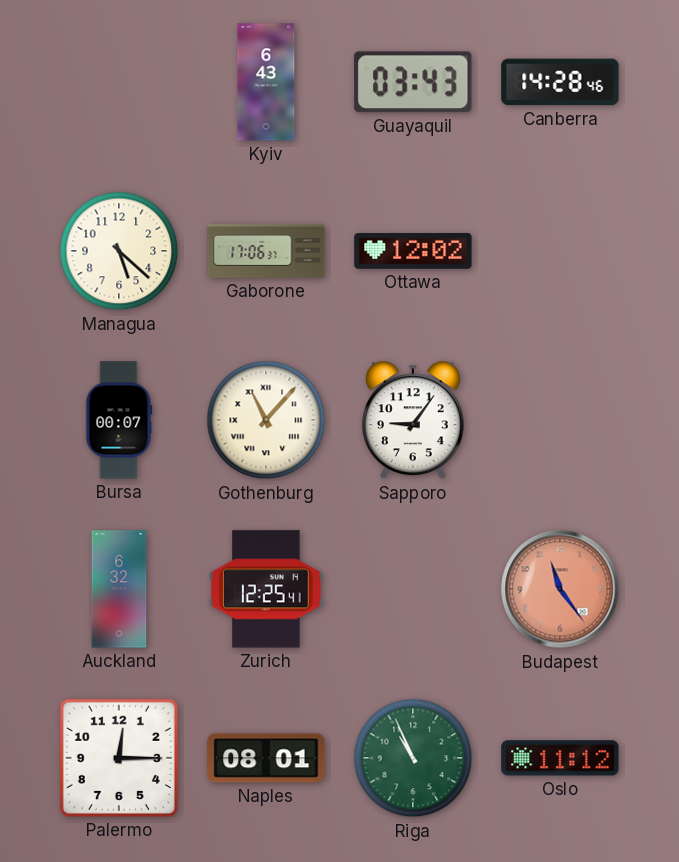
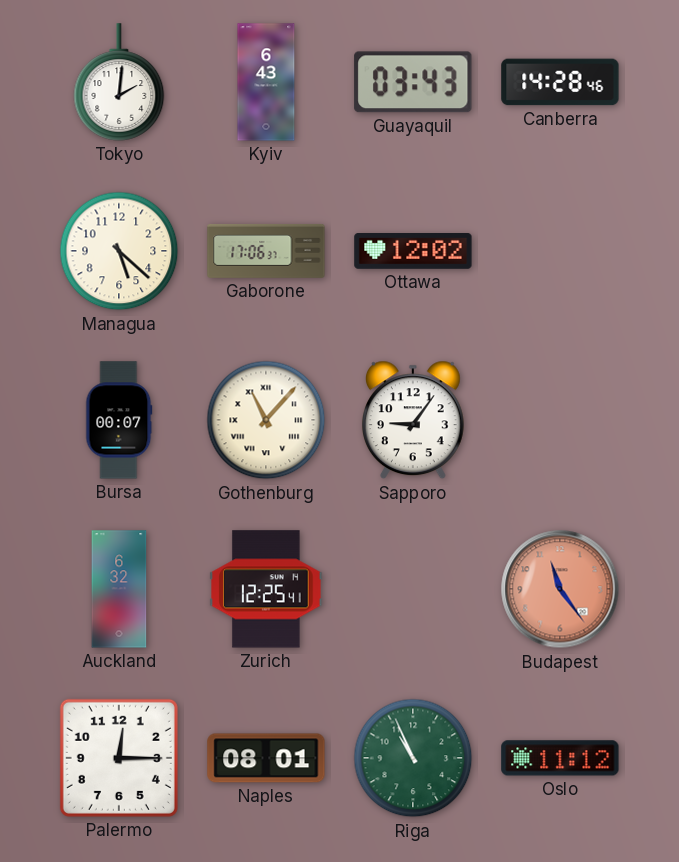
Tokyo: none -> 2:01
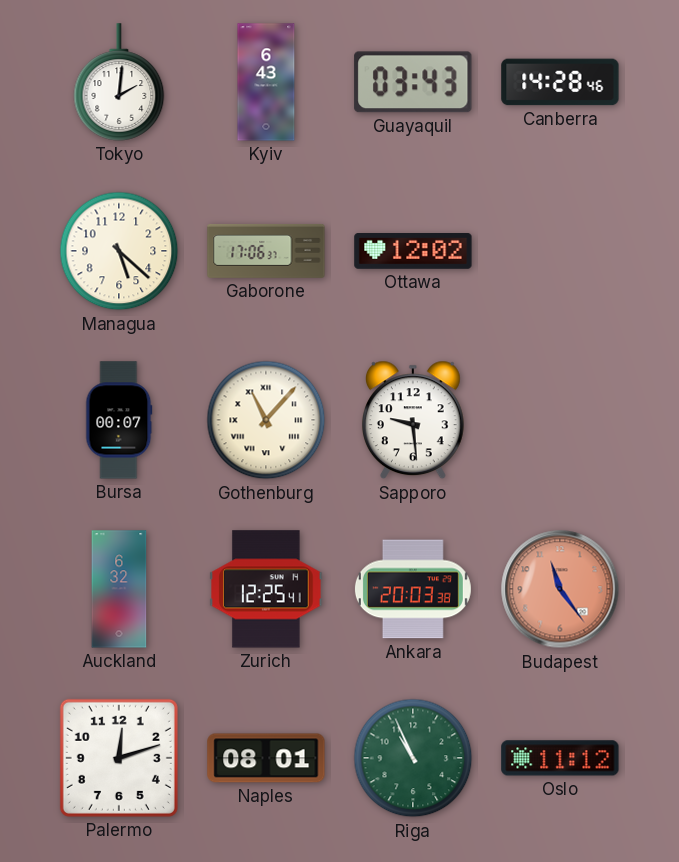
Sapporo: 9:06 -> 9:29
Ankara: none -> 20:03
Palermo: 12:15 -> 12:12
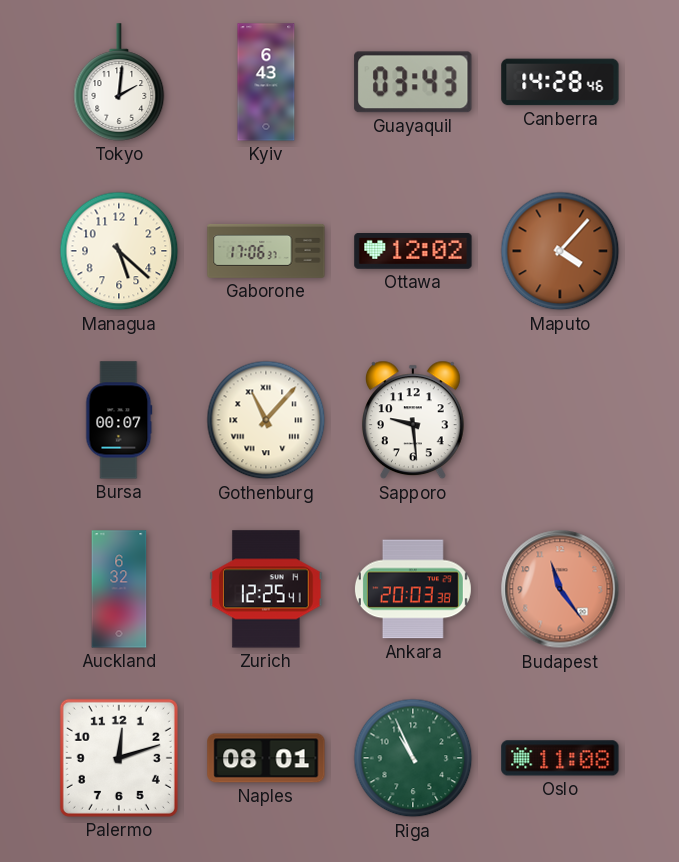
Maputo: none -> 4:07
Oslo: 11:12 -> 11:08
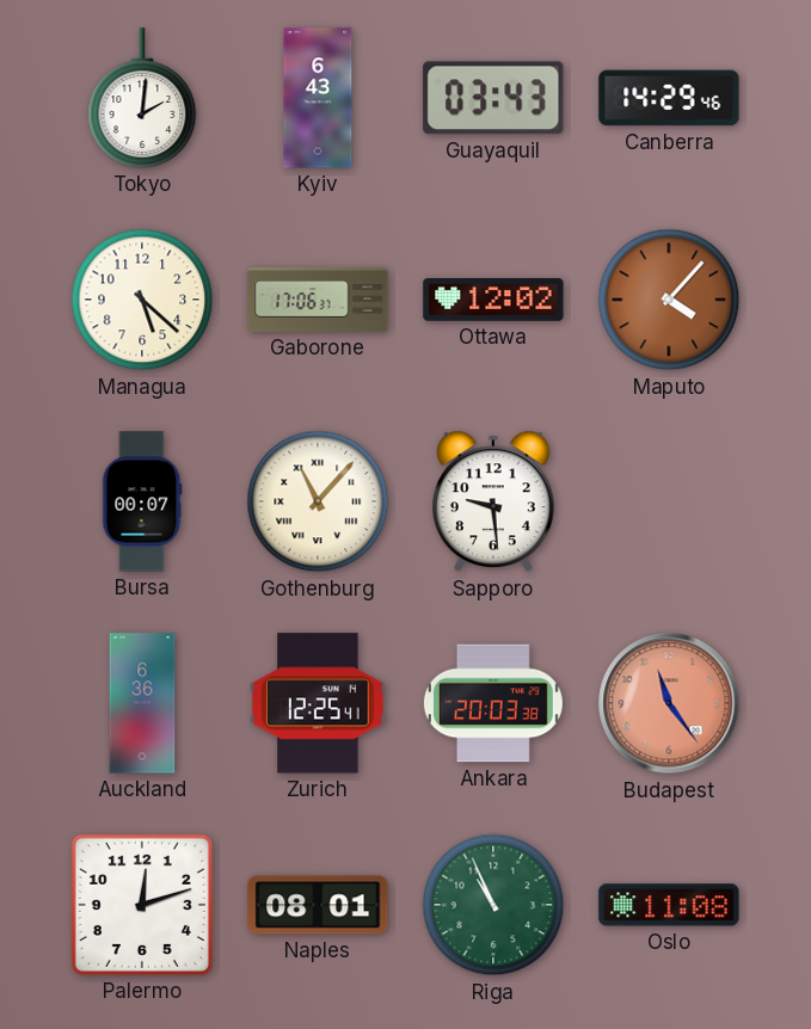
Canberra: 14:28 -> 14:29
Auckland: 6:32 -> 6:36
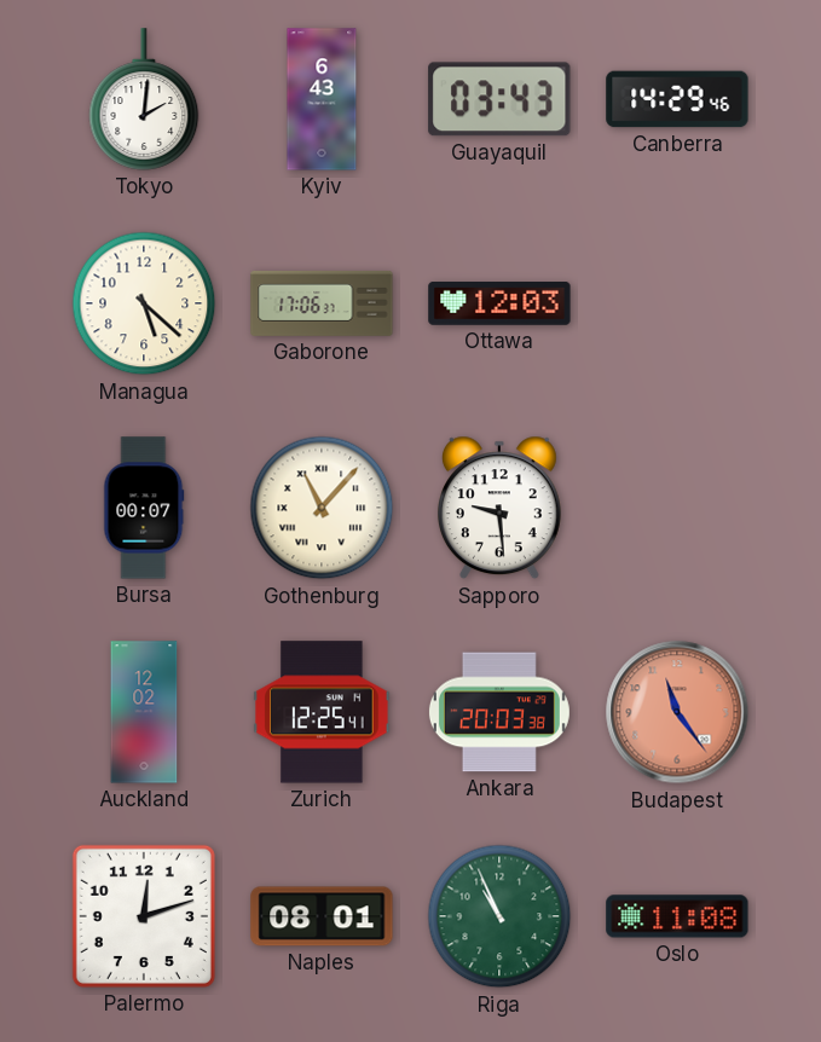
Ottawa: 12:02 -> 12:03
Maputo: 4:07 -> none
Auckland: 6:36 -> 12:02
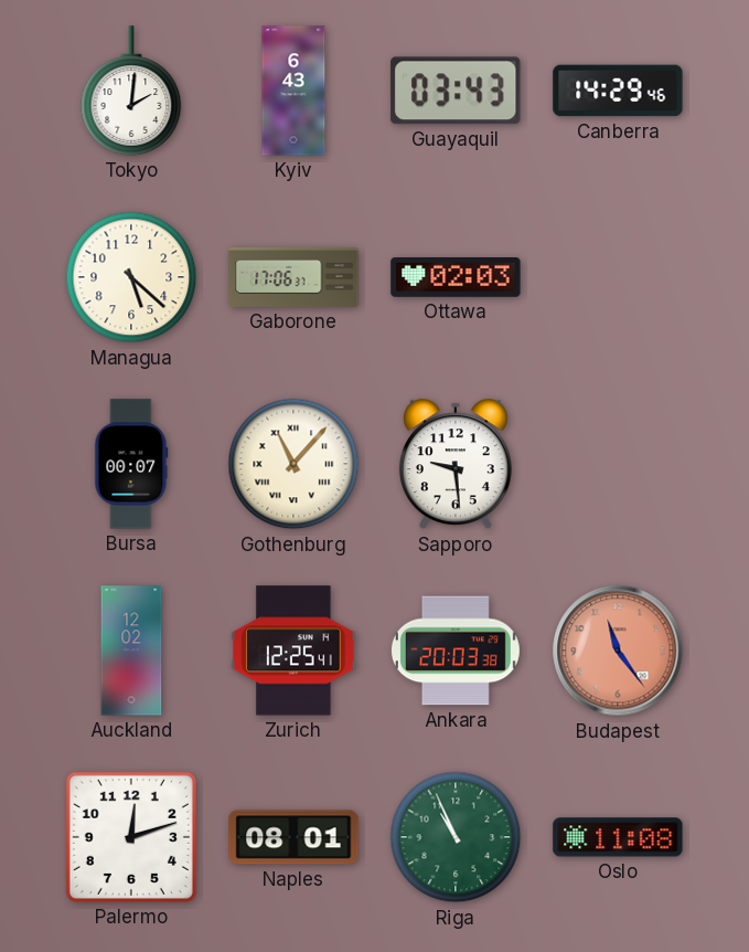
Ottawa: 12:03 -> 02:03
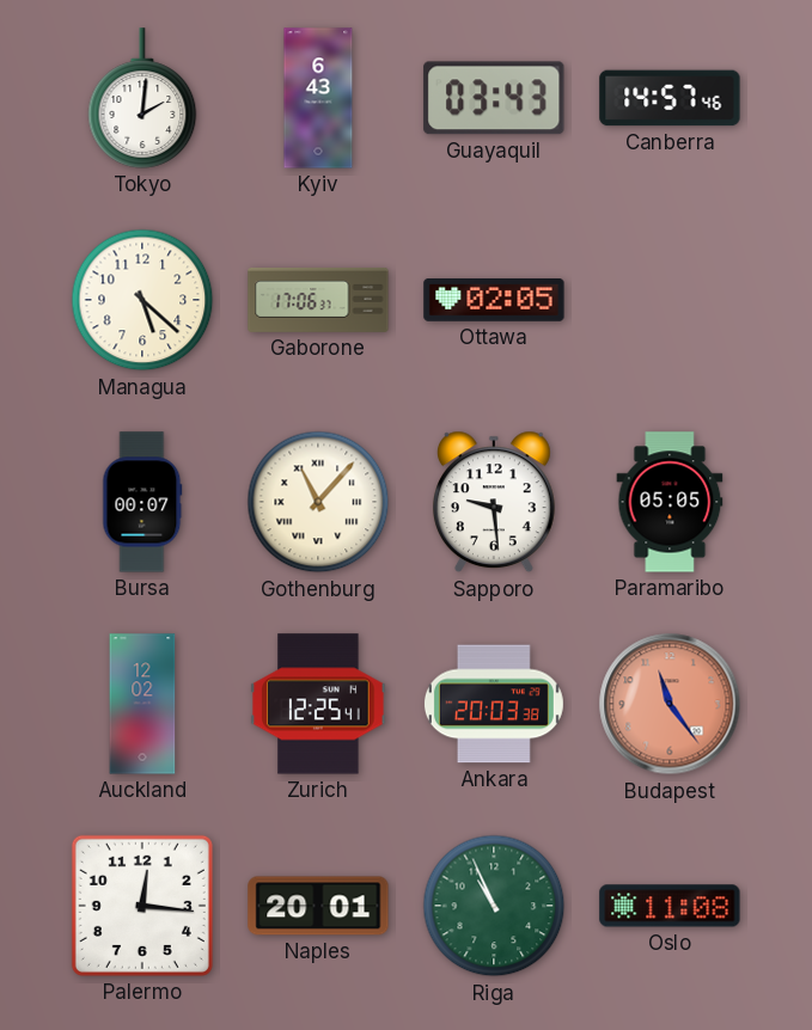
Canberra: 14:29 -> 14:57
Ottawa: 02:03 -> 02:05
Paramaribo: none -> 05:05
Palermo: 12:12 -> 12:16
Naples: 08:01 -> 20:01
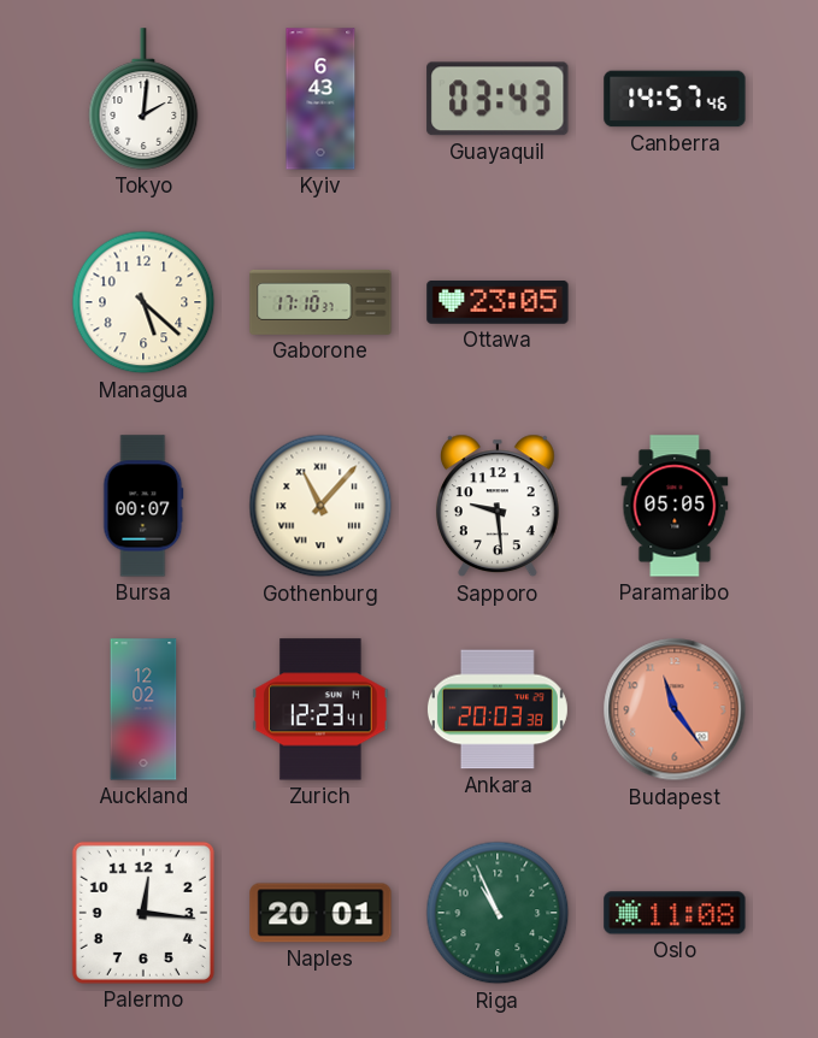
Gaborone: 17:06 -> 17:10
Ottawa: 02:05 -> 23:05
Zurich: 12:25 -> 12:23
